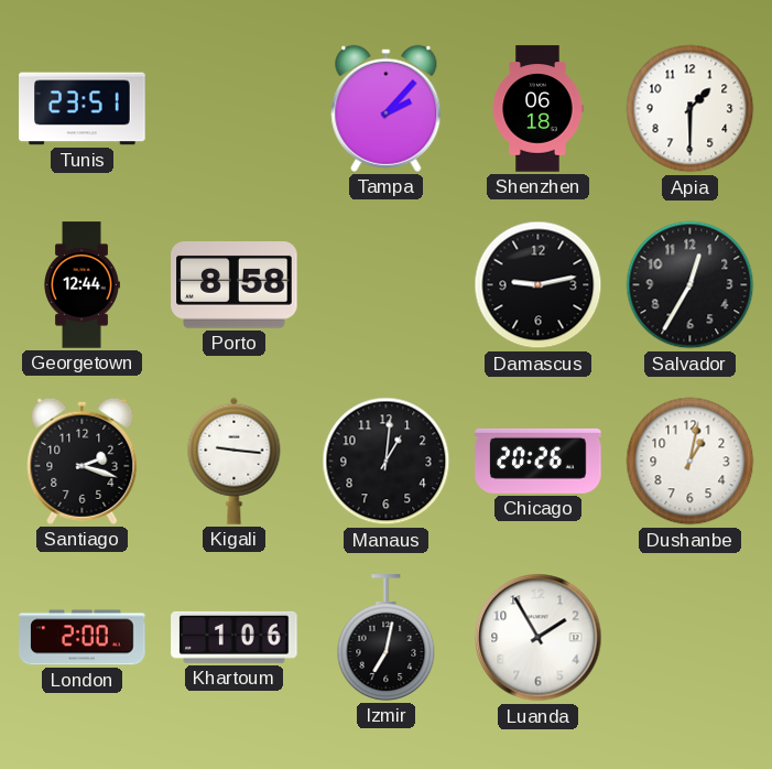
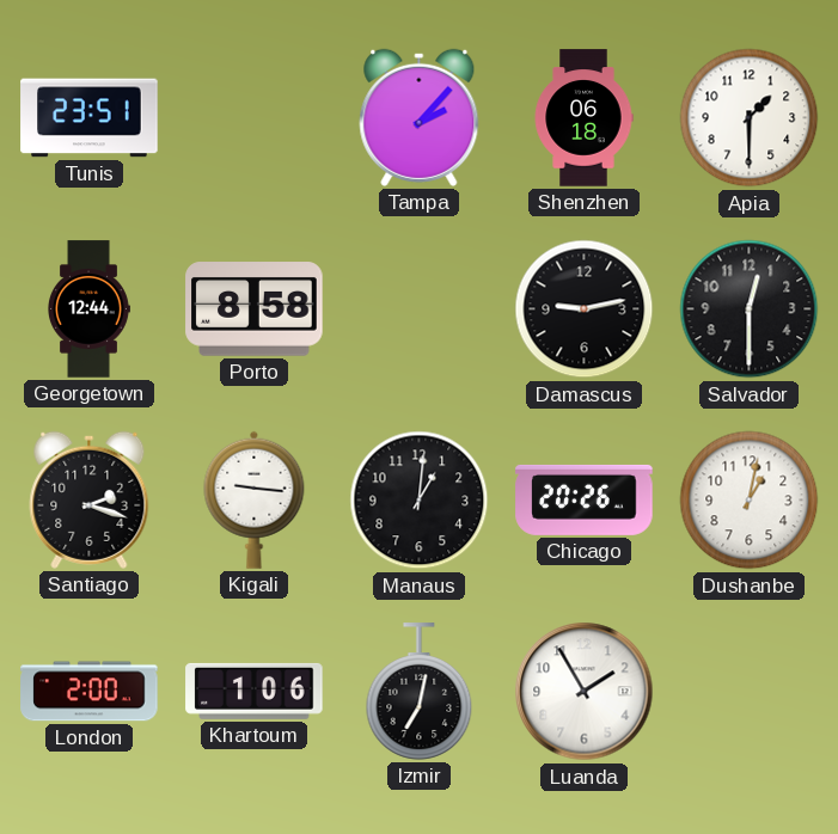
Salvador: 12:35 -> 12:30
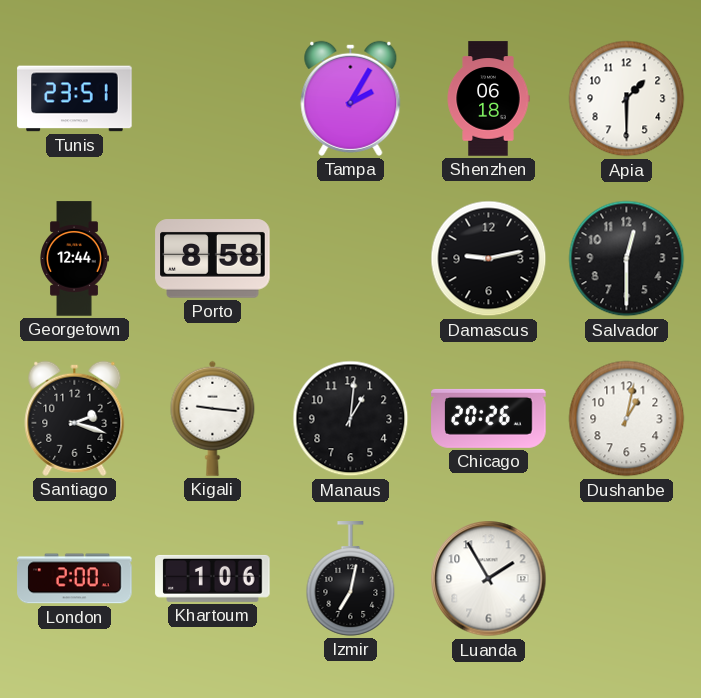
Tampa: 2:07 -> 2:05
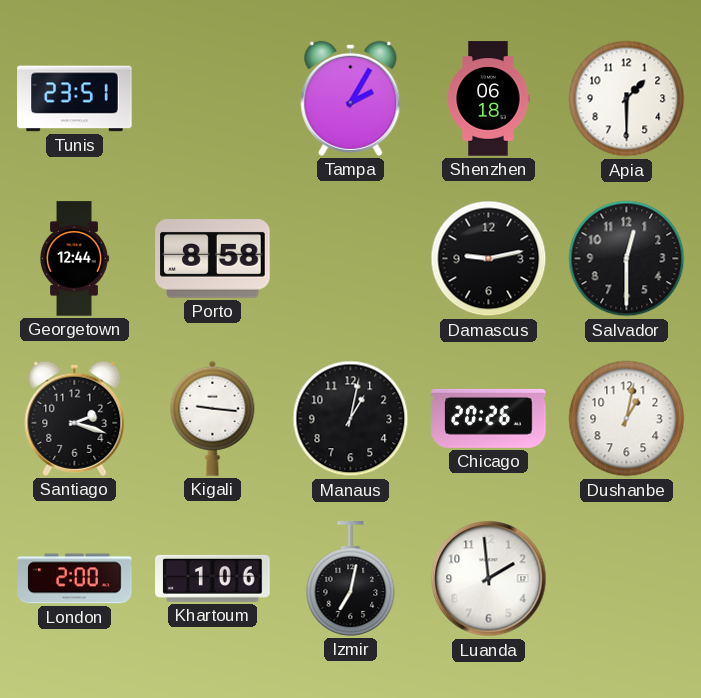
Manaus: 1:01 -> 1:02
Luanda: 1:55 -> 1:59
